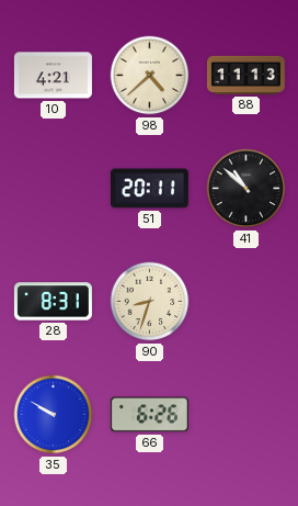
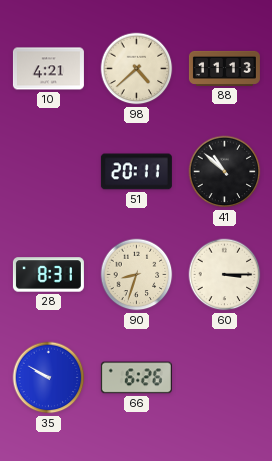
60: none -> 3:15
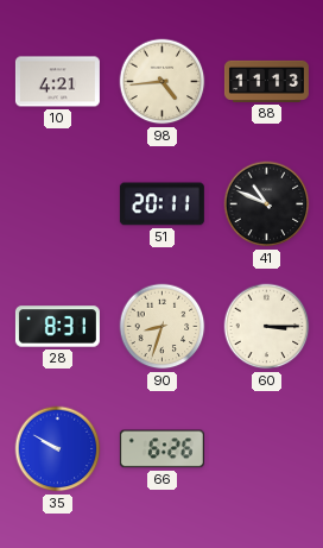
98: 4:38 -> 4:44
41: 10:52 -> 10:49
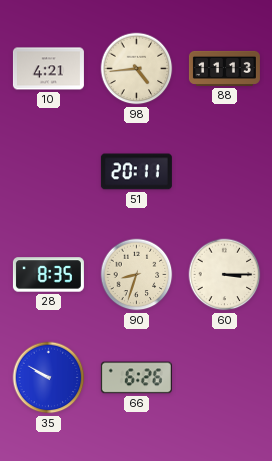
41: 10:49 -> none
28: 8:31 -> 8:35
